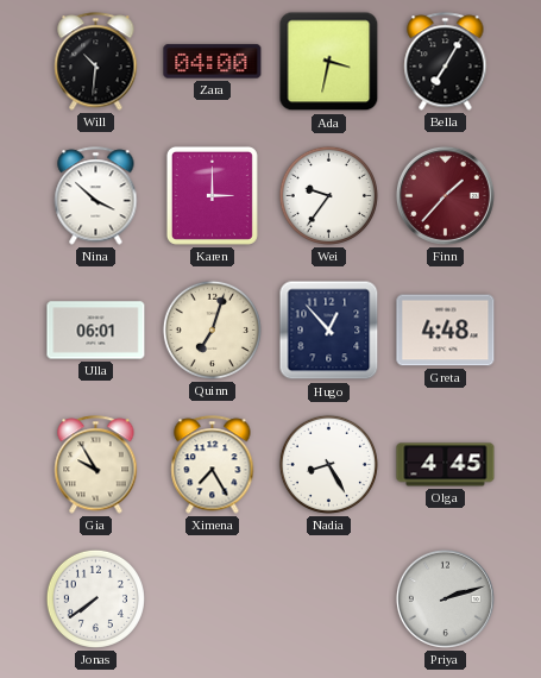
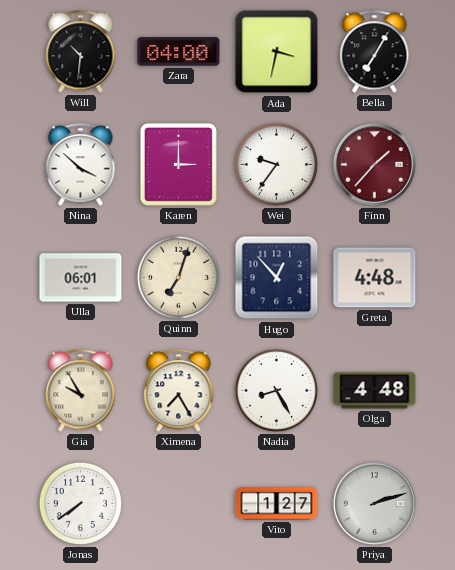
Olga: 4:45 -> 4:48
Vito: none -> 1:27
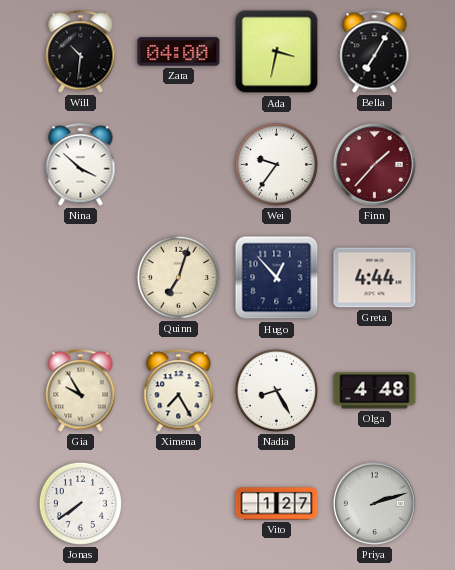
Karen: 3:00 -> none
Ulla: 06:01 -> none
Greta: 4:48 -> 4:44
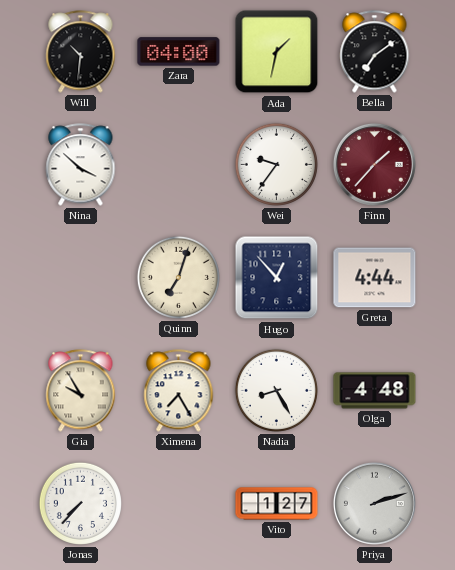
Ada: 3:32 -> 1:32
Bella: 7:05 -> 7:09
Jonas: 7:39 -> 7:37
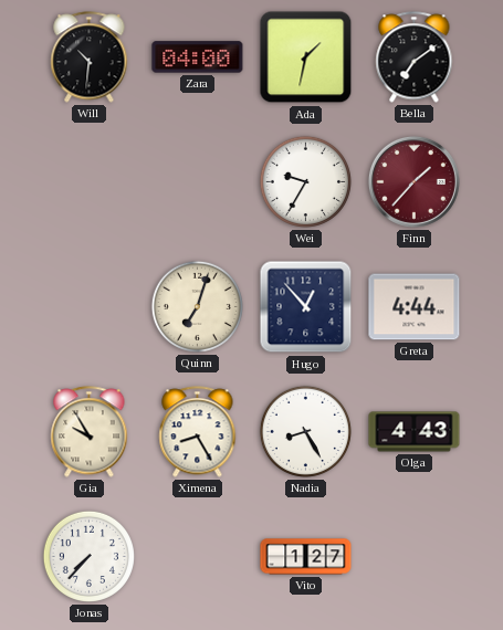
Nina: 3:52 -> none
Wei: 9:36 -> 9:35
Ximena: 7:25 -> 8:25
Olga: 4:48 -> 4:43
Priya: 2:12 -> none
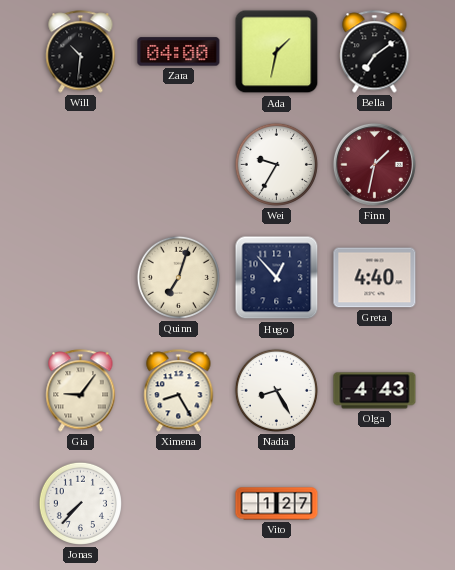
Finn: 1:37 -> 1:32
Greta: 4:44 -> 4:40
Gia: 9:55 -> 9:06
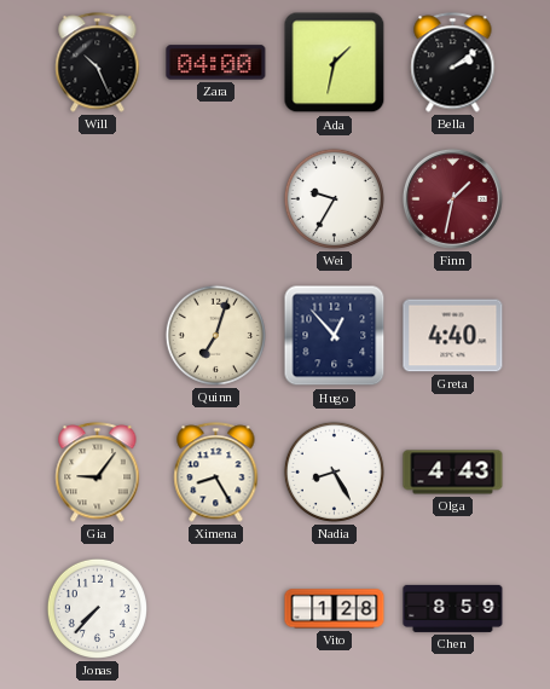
Will: 10:31 -> 10:26
Bella: 7:09 -> 2:09
Vito: 1:27 -> 1:28
Chen: none -> 8:59
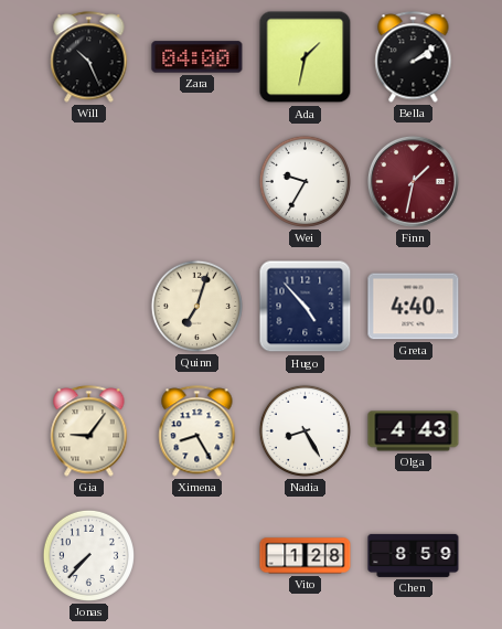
Hugo: 12:53 -> 4:53
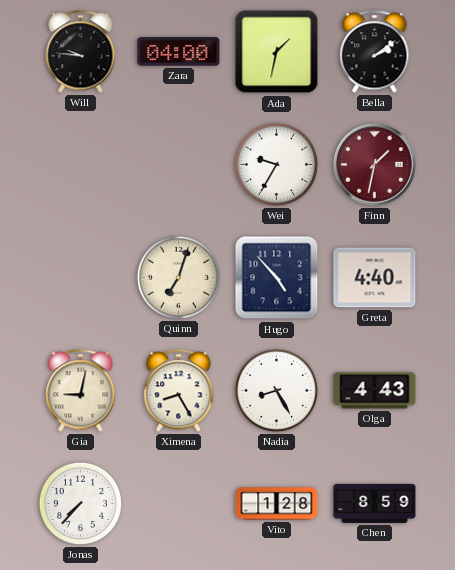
Will: 10:26 -> 9:46
Gia: 9:06 -> 9:02
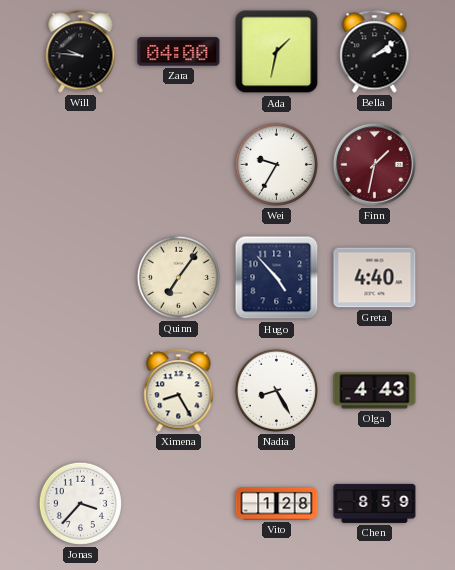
Quinn: 7:03 -> 7:06
Gia: 9:02 -> none
Jonas: 7:37 -> 3:37
